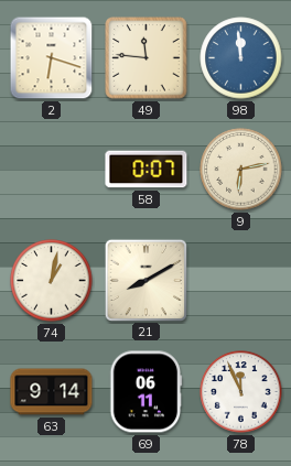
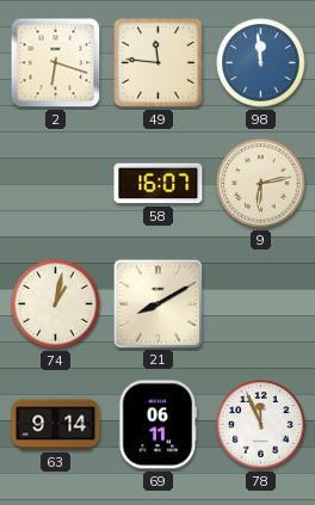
58: 0:07 -> 16:07
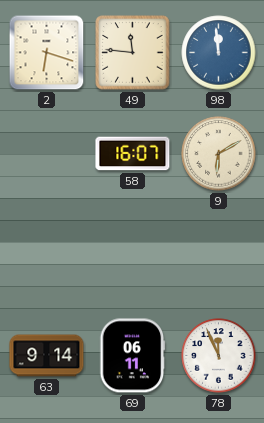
9: 6:13 -> 6:10
74: 1:02 -> none
21: 8:10 -> none
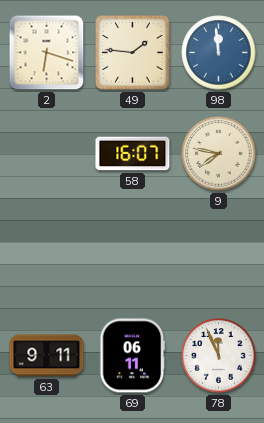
49: 11:46 -> 1:46
9: 6:10 -> 7:47
63: 9:14 -> 9:11
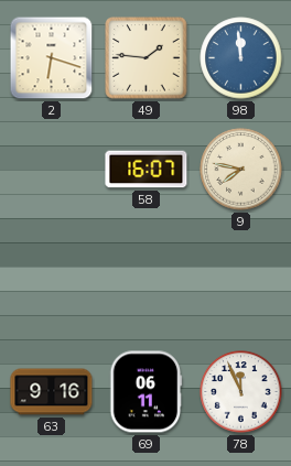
63: 9:11 -> 9:16
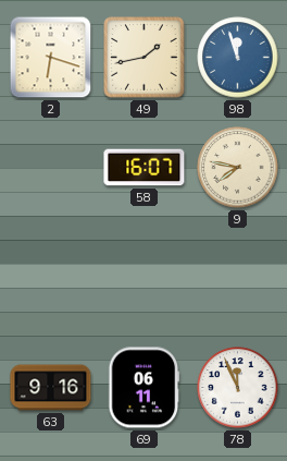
49: 1:46 -> 1:43
98: 11:59 -> 11:57
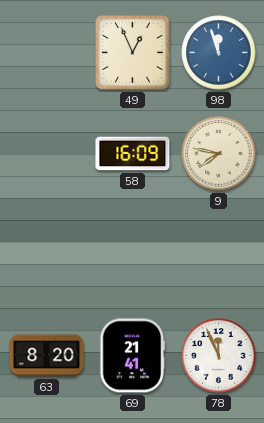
2: 6:18 -> none
49: 1:43 -> 12:56
58: 16:07 -> 16:09
63: 9:16 -> 8:20
69: 06:11 -> 21:41
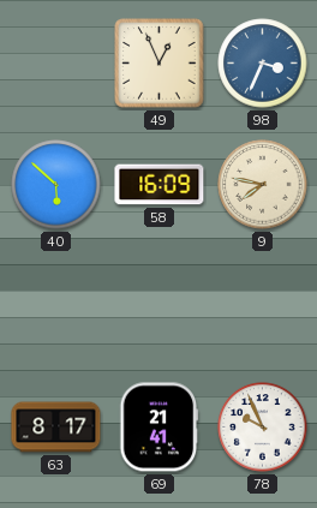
98: 11:57 -> 3:34
40: none -> 5:52
63: 8:20 -> 8:17
78: 11:56 -> 9:56
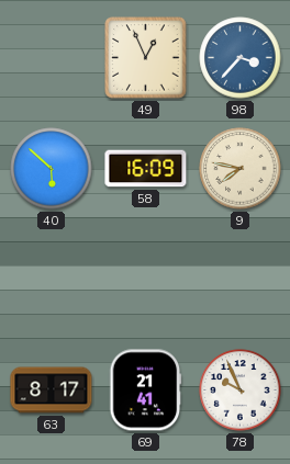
98: 3:34 -> 3:37
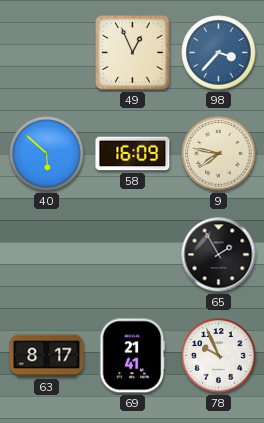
65: none -> 1:55
